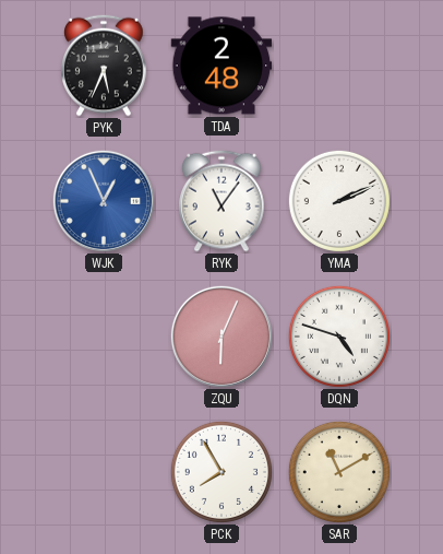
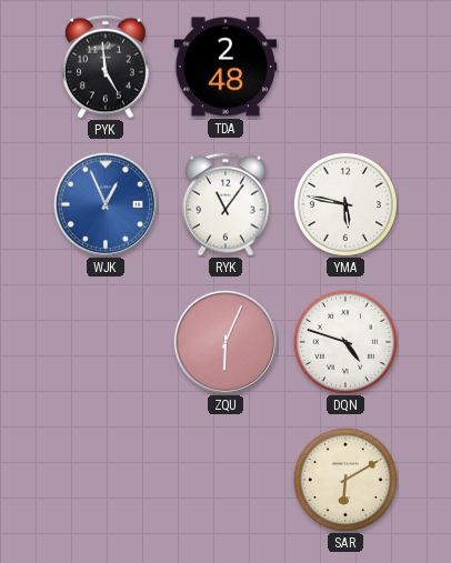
PYK: 5:34 -> 4:59
YMA: 2:11 -> 5:47
PCK: 7:55 -> none
SAR: 11:10 -> 6:10
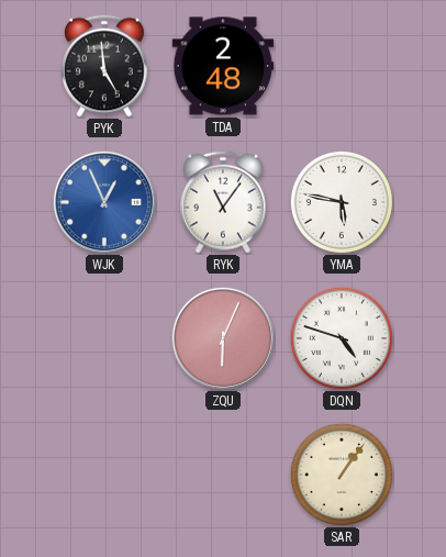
SAR: 6:10 -> 1:06
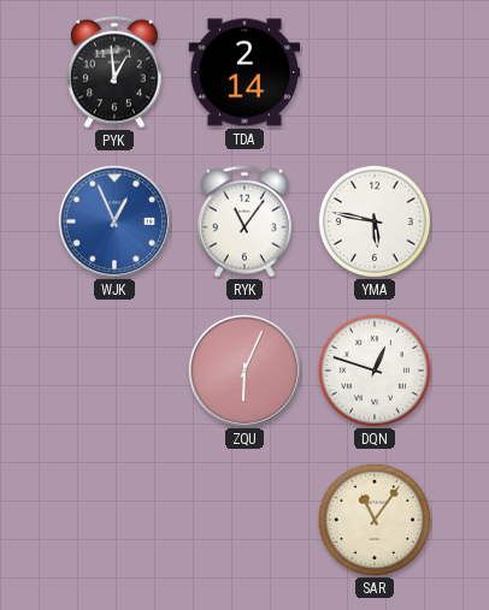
PYK: 4:59 -> 12:59
TDA: 2:48 -> 2:14
DQN: 4:48 -> 12:48
SAR: 1:06 -> 11:06
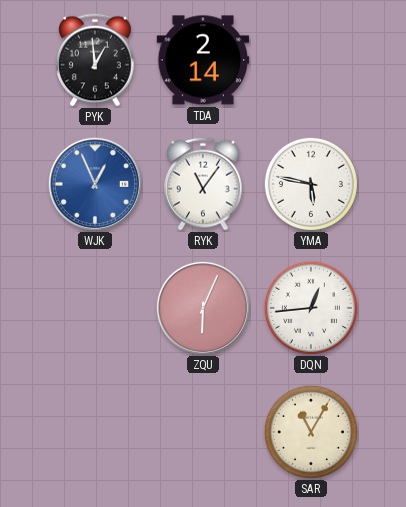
DQN: 12:48 -> 12:44
SAR: 11:06 -> 11:05
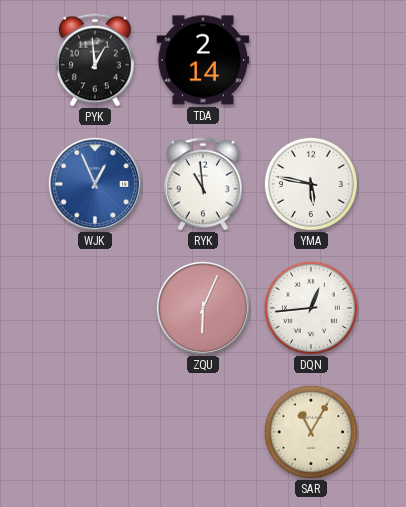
RYK: 11:06 -> 10:59
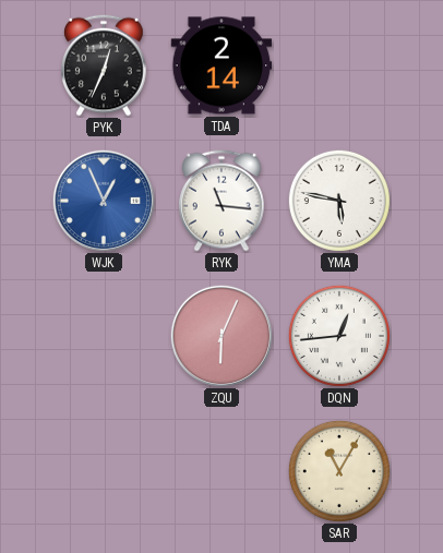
PYK: 12:59 -> 12:34
RYK: 10:59 -> 11:16
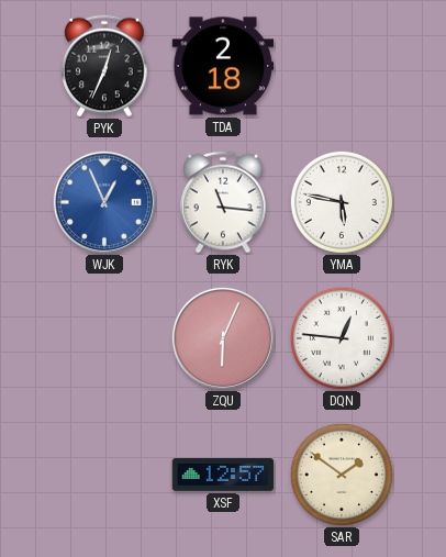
TDA: 2:14 -> 2:18
DQN: 12:44 -> 12:46
XSF: none -> 12:57
SAR: 11:05 -> 1:51
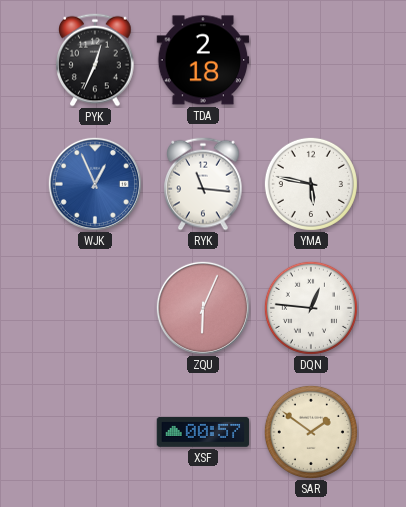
XSF: 12:57 -> 00:57
